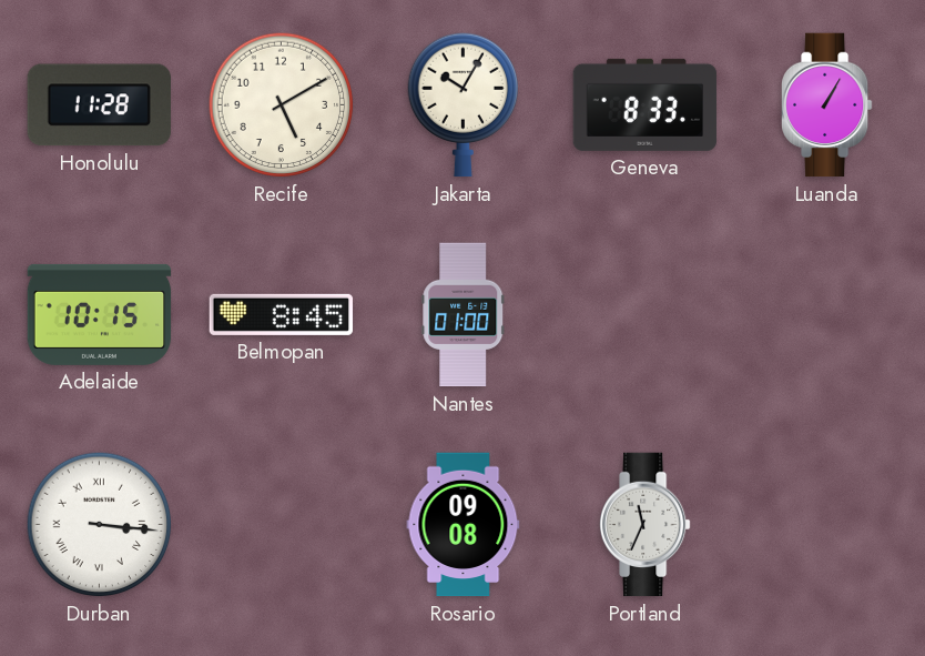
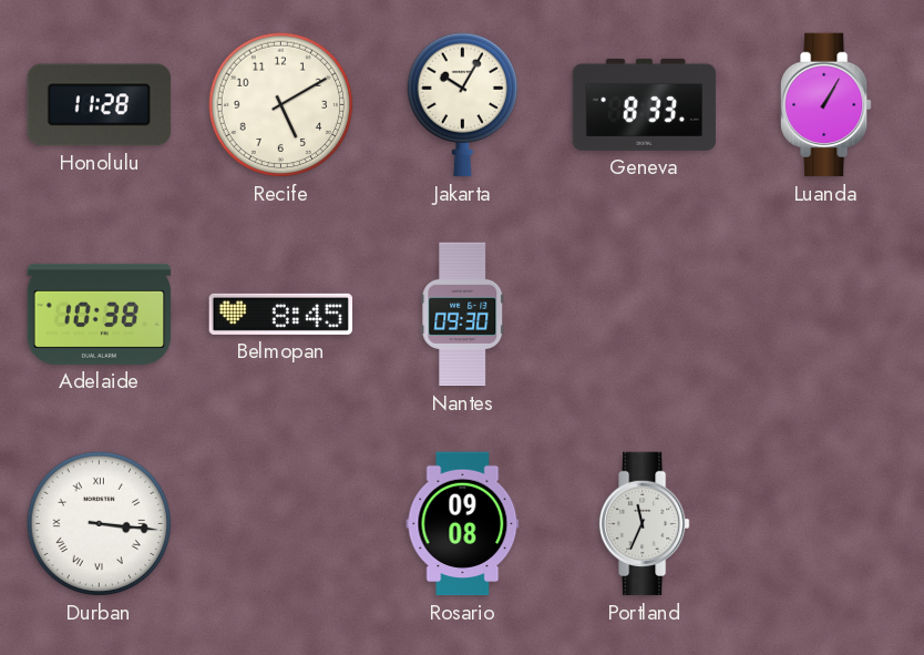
Adelaide: 10:15 -> 10:38
Nantes: 01:00 -> 09:30
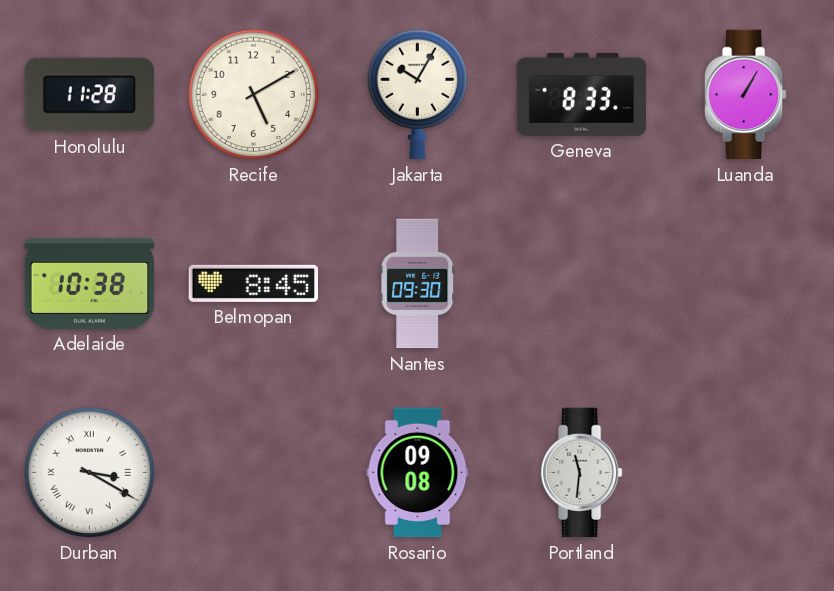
Durban: 3:16 -> 3:20
Portland: 11:34 -> 11:31
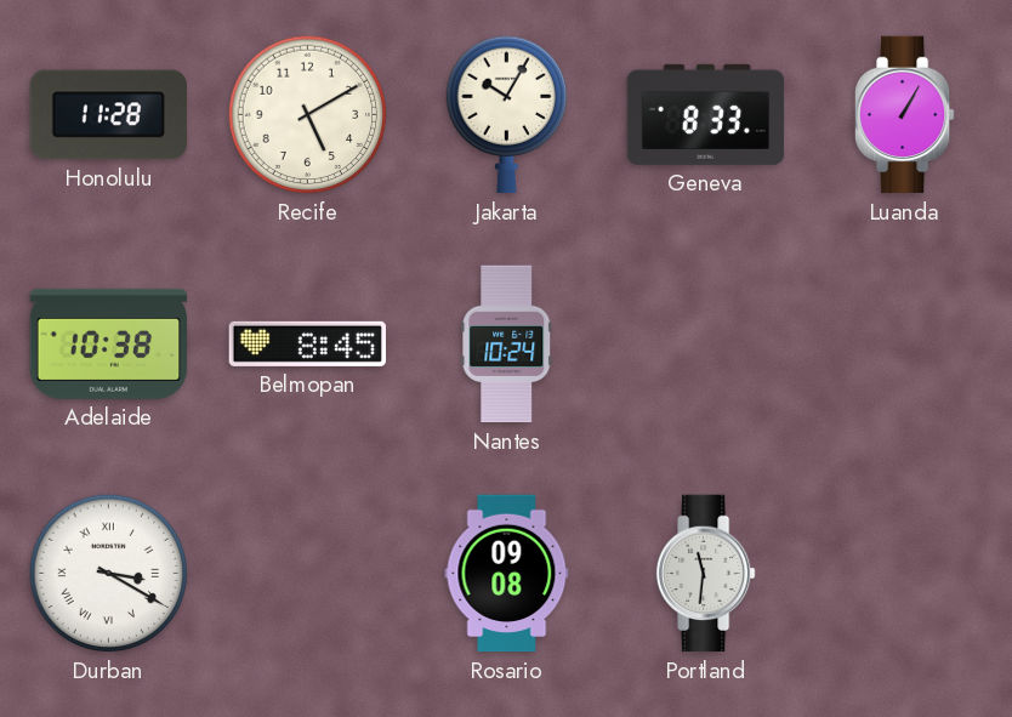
Nantes: 09:30 -> 10:24
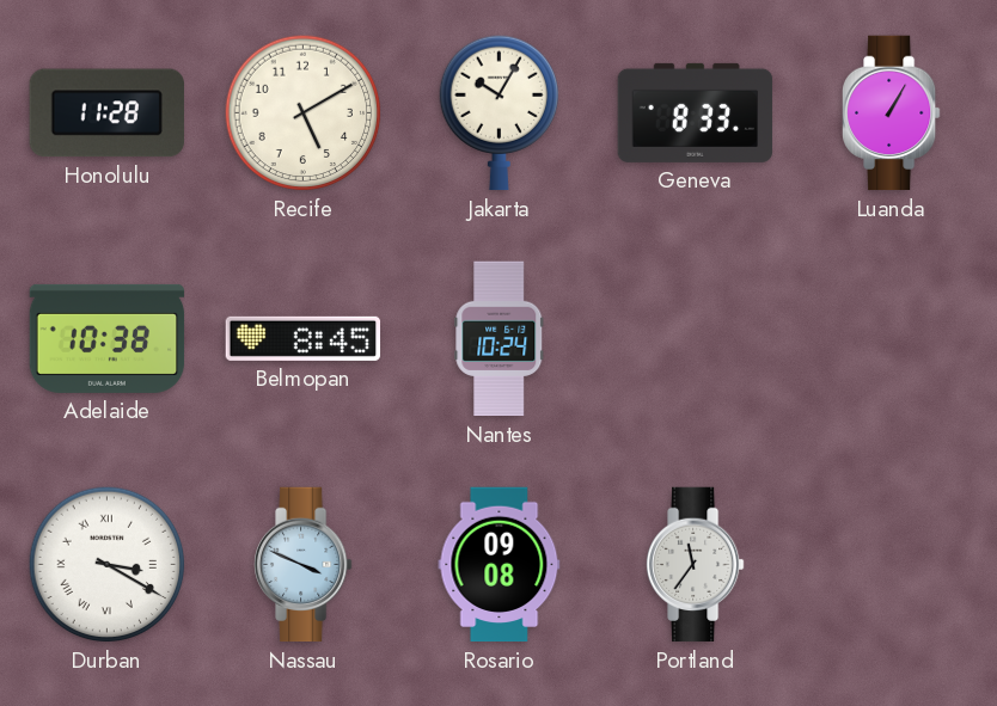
Nassau: none -> 3:49
Portland: 11:31 -> 11:36
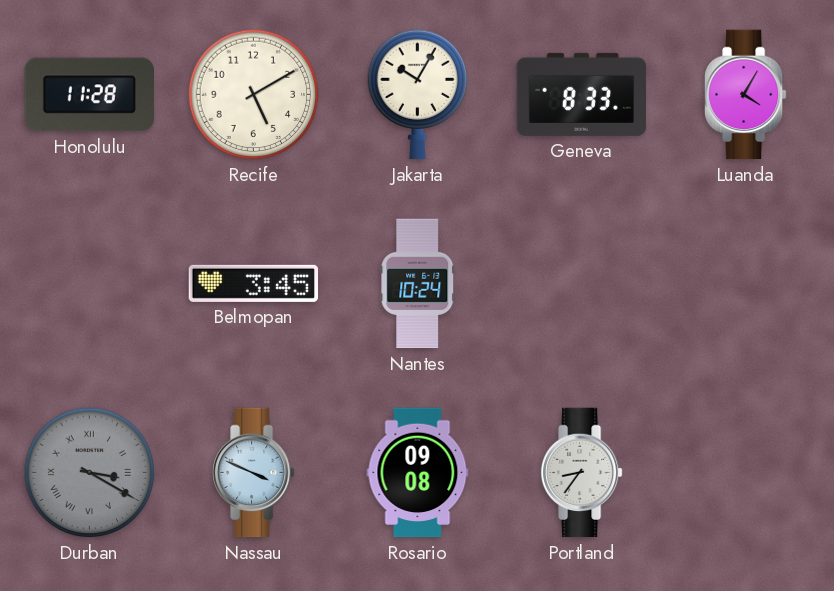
Luanda: 1:05 -> 4:05
Adelaide: 10:38 -> none
Belmopan: 8:45 -> 3:45
Durban dial: white -> grey
Portland: 11:36 -> 8:36
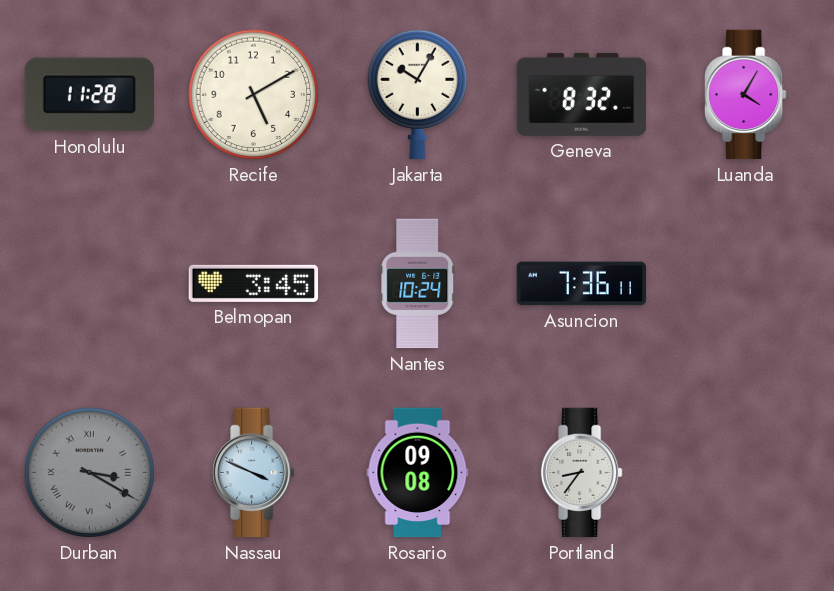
Geneva: 8:33 -> 8:32
Asuncion: none -> 7:36
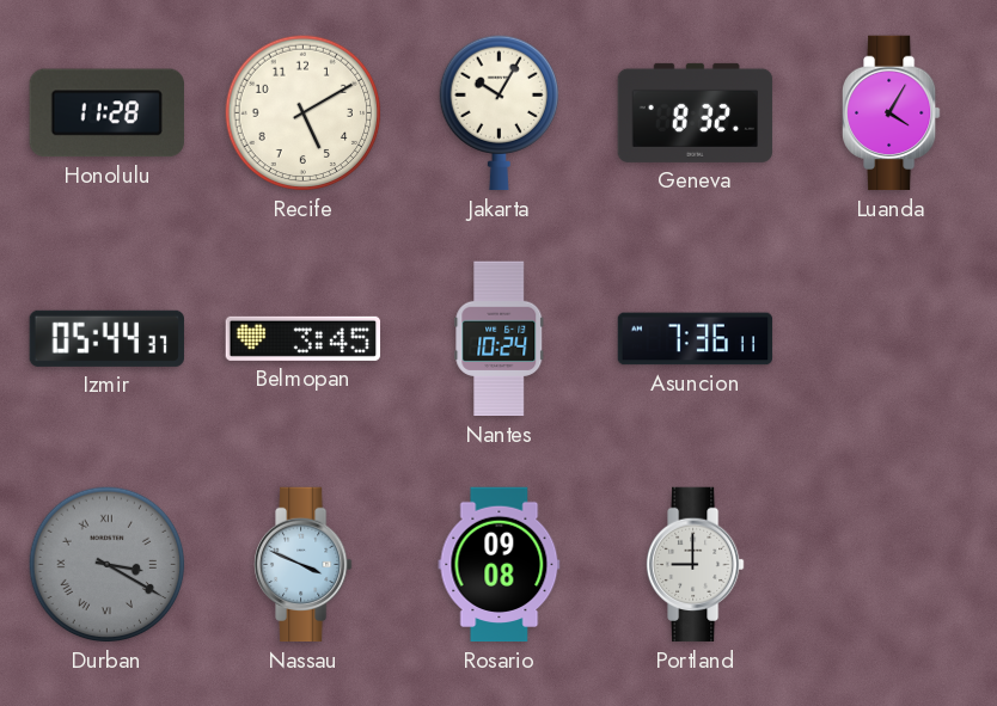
Izmir: none -> 05:44
Portland: 8:36 -> 9:00
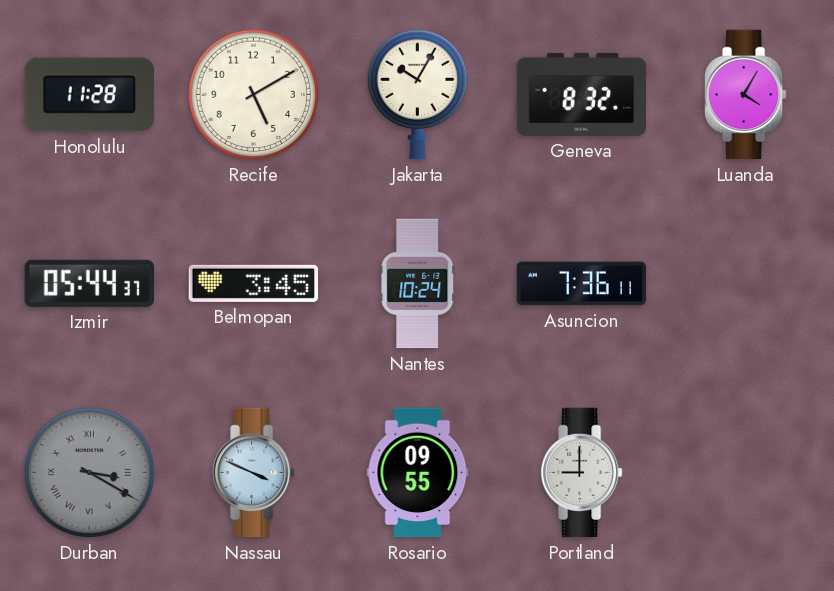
Rosario: 09:08 -> 09:55
